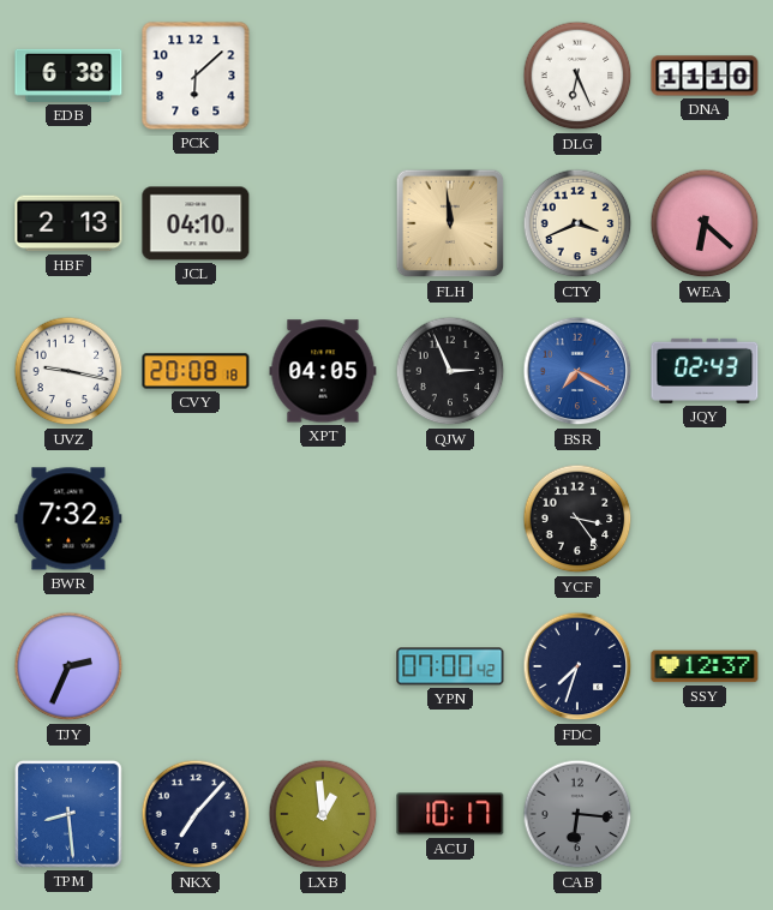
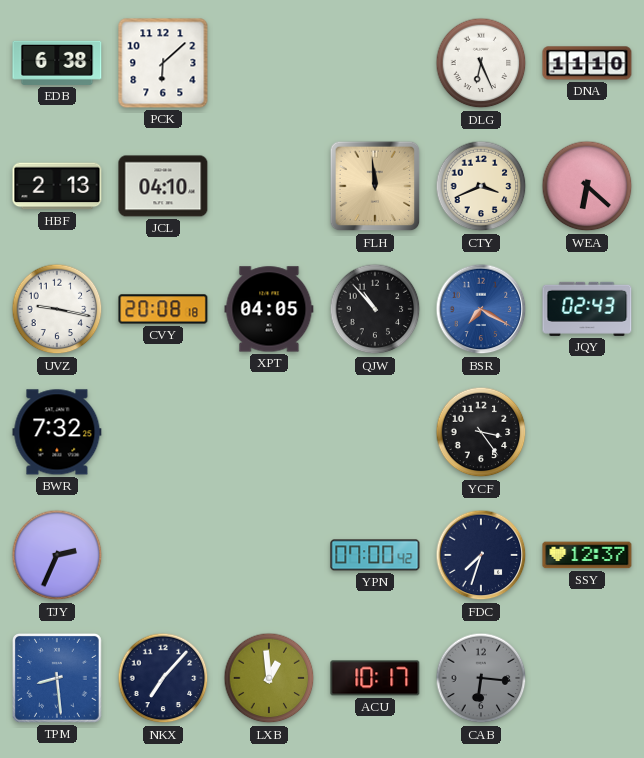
QJW: 2:56 -> 10:53
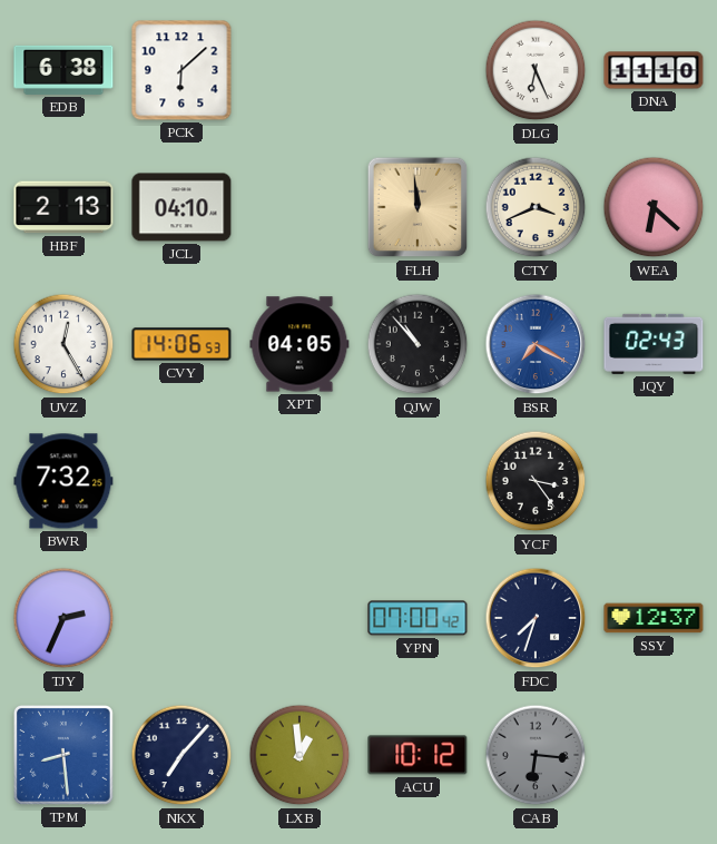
UVZ: 9:17 -> 12:25
CVY: 20:08 -> 14:06
ACU: 10:17 -> 10:12
